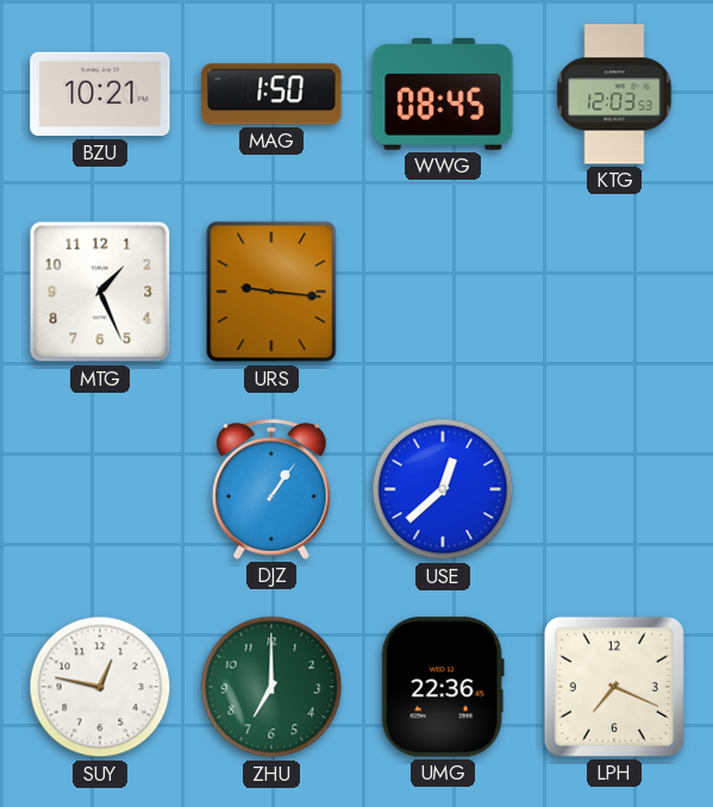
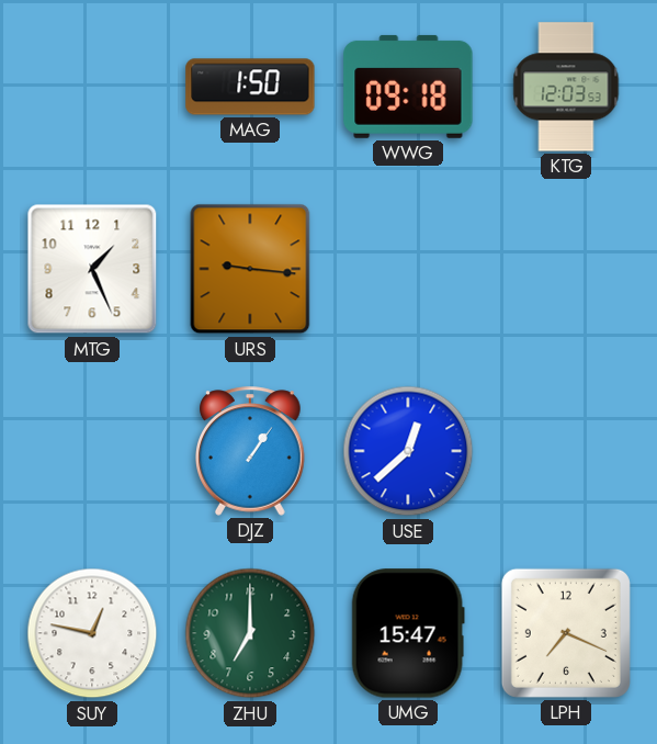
BZU: 10:21 -> none
WWG: 08:45 -> 09:18
UMG: 22:36 -> 15:47
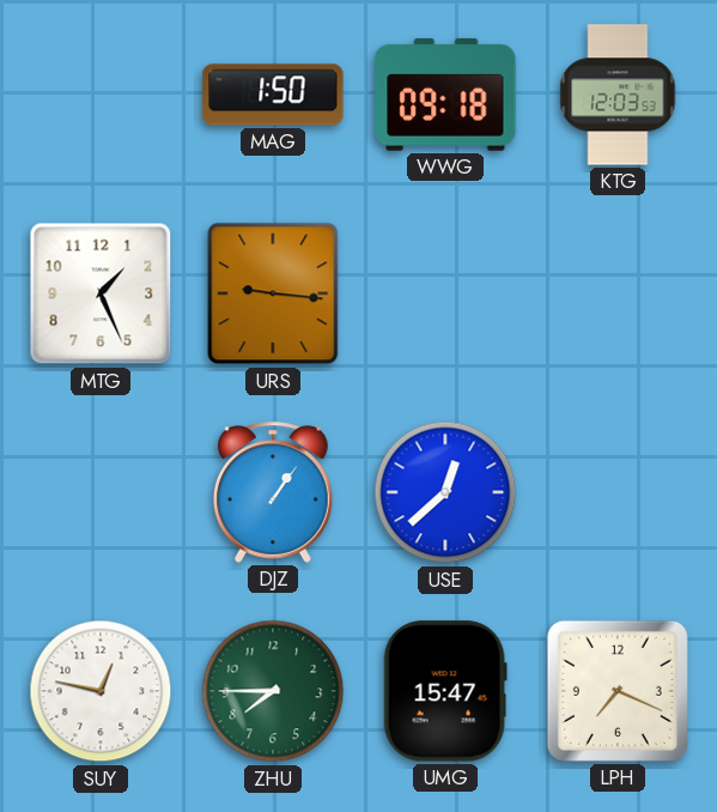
ZHU: 7:00 -> 7:45
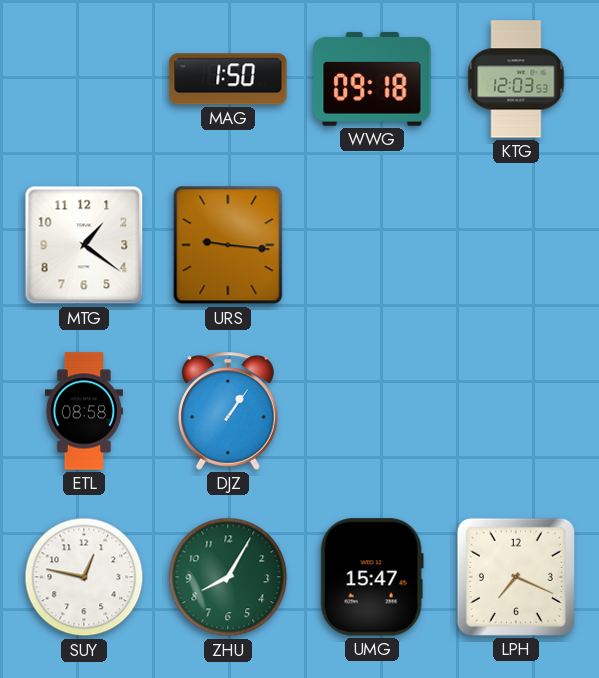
MTG: 1:26 -> 1:21
ETL: none -> 08:58
USE: 12:38 -> none
ZHU: 7:45 -> 8:05
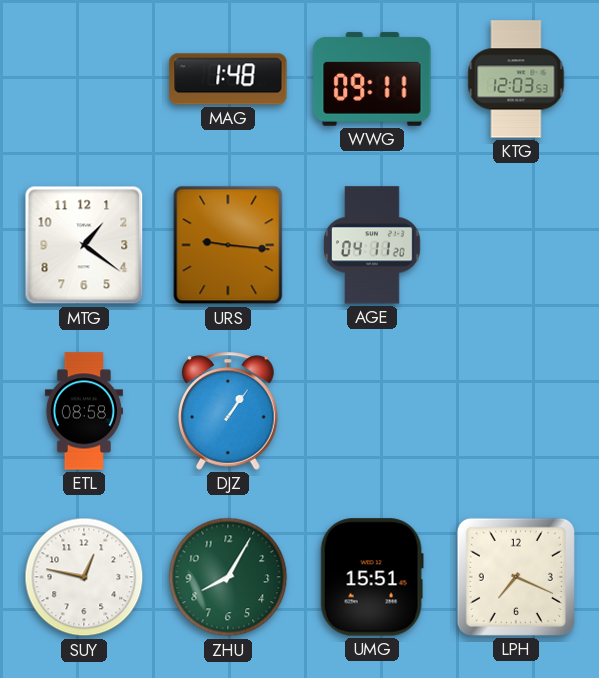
MAG: 1:50 -> 1:48
WWG: 09:18 -> 09:11
AGE: none -> 04:11
UMG: 15:47 -> 15:51
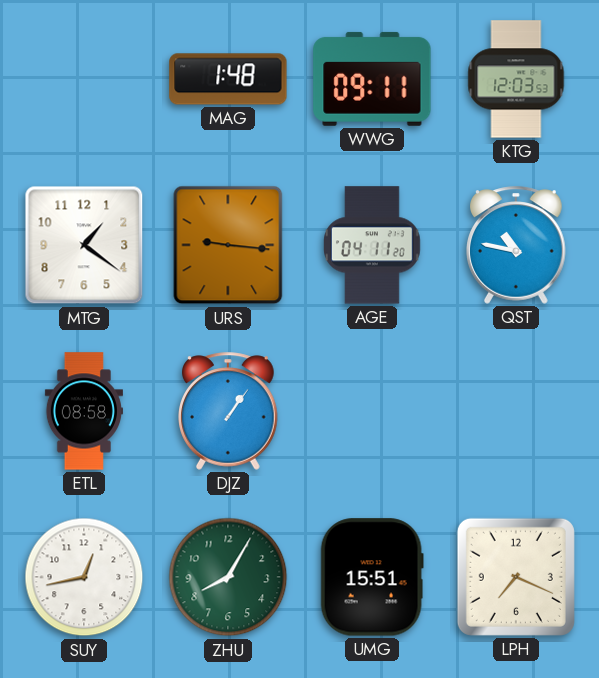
QST: none -> 10:47
SUY: 12:47 -> 12:43
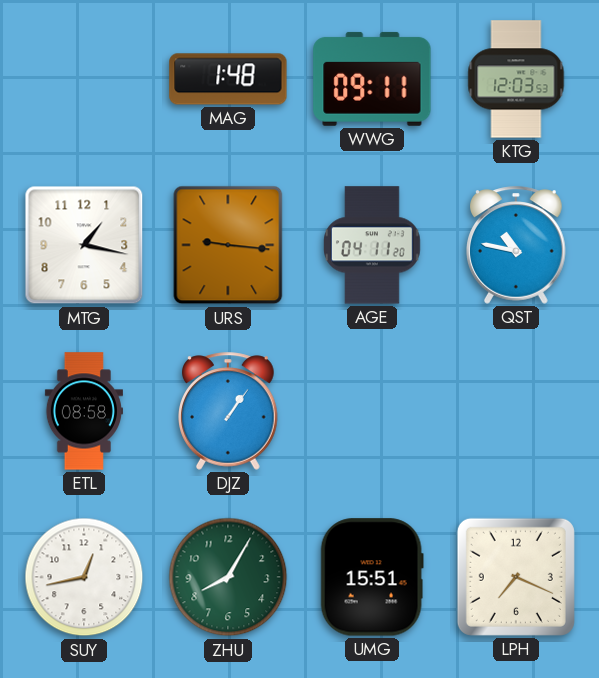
MTG: 1:21 -> 1:17
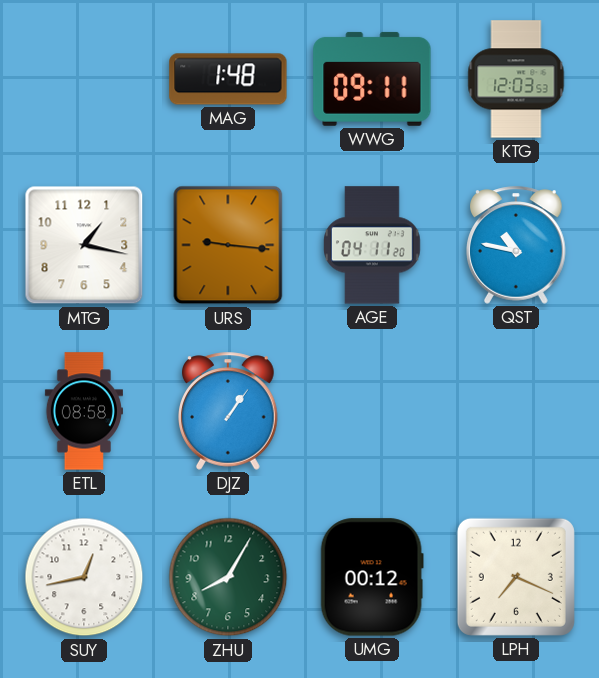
UMG: 15:51 -> 00:12
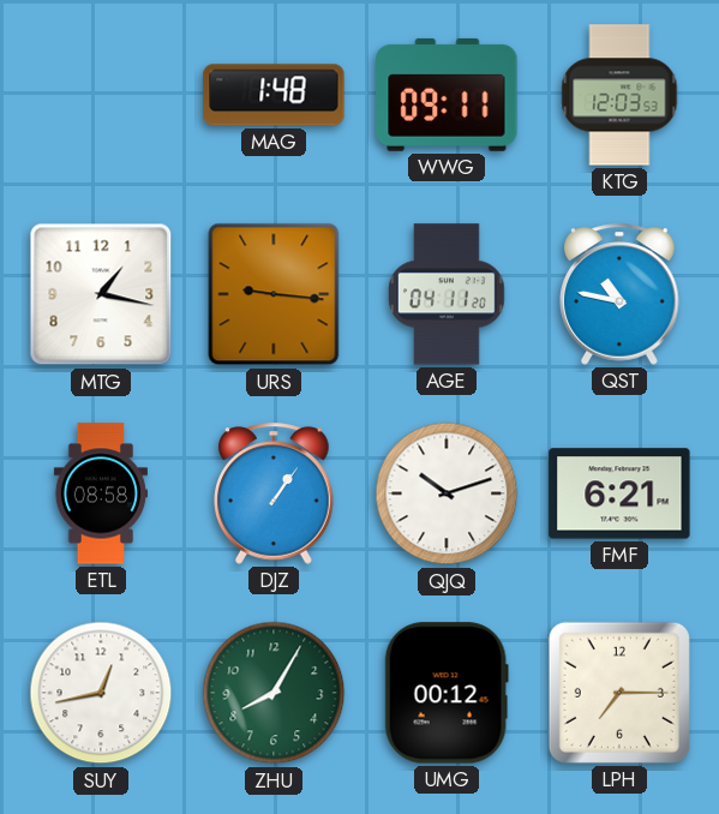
QJQ: none -> 10:12
FMF: none -> 6:21
LPH: 7:19 -> 7:15
